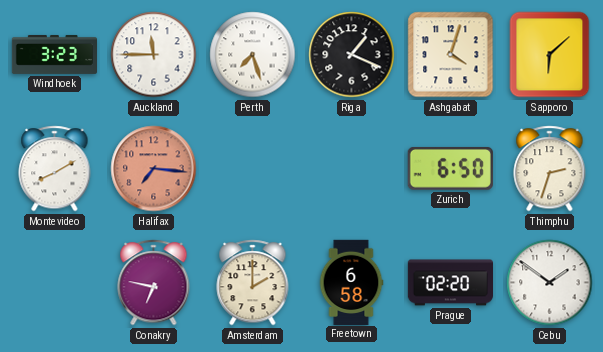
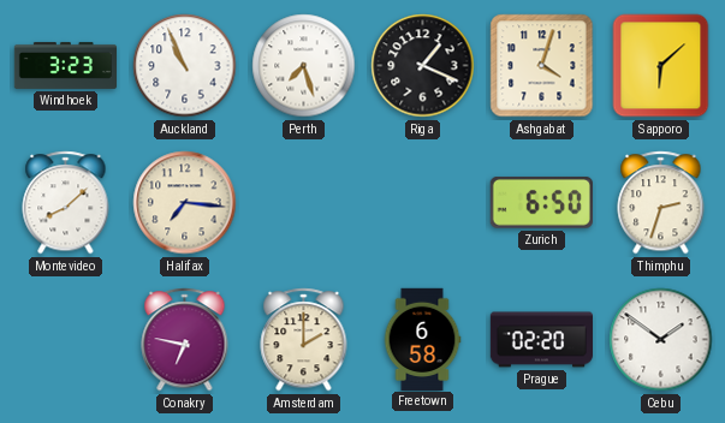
Auckland: 11:45 -> 10:56
Montevideo: 8:10 -> 8:08
Halifax dial: salmon -> cream
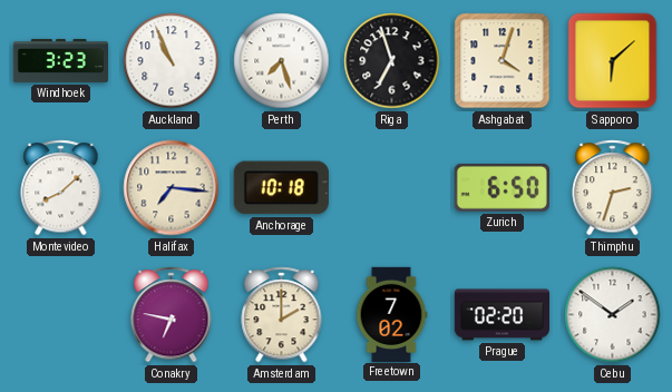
Riga: 1:19 -> 6:57
Anchorage: none -> 10:18
Freetown: 6:58 -> 7:02
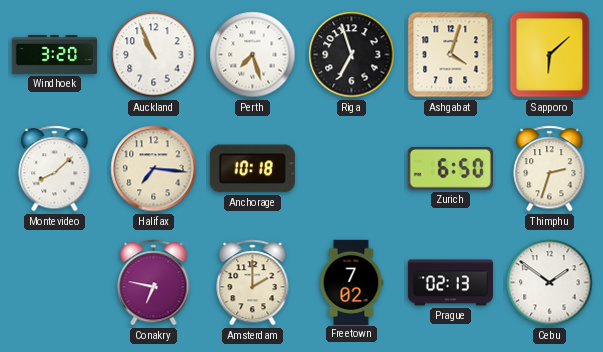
Windhoek: 3:23 -> 3:20
Prague: 02:20 -> 02:13
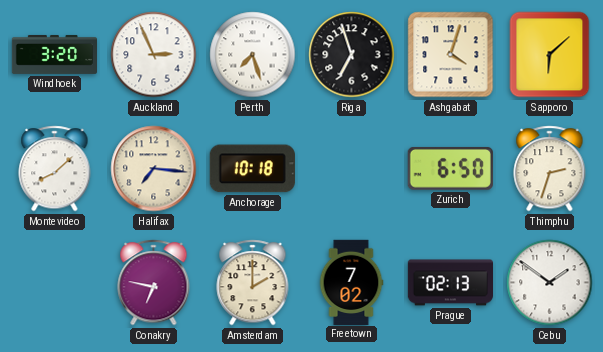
Auckland: 10:56 -> 2:56
